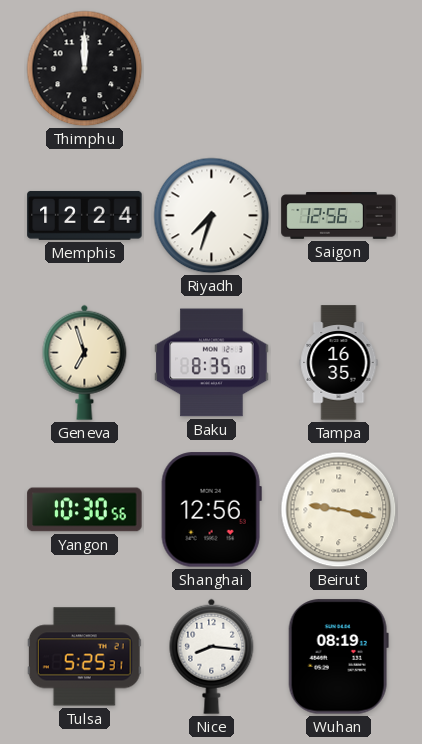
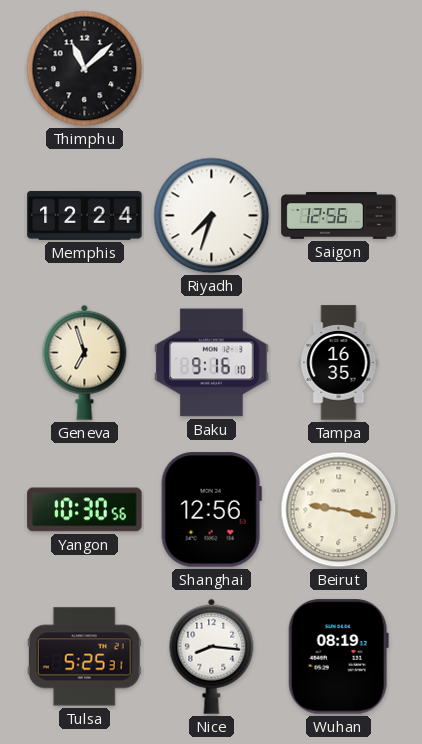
Thimphu: 12:00 -> 11:08
Baku: 8:35 -> 9:16
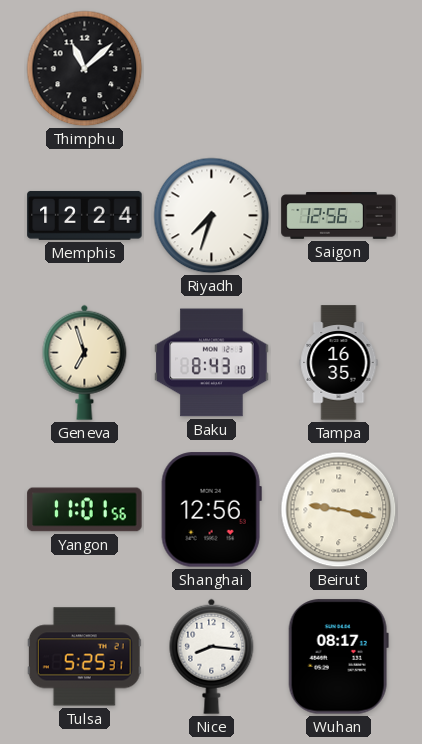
Baku: 9:16 -> 8:43
Yangon: 10:30 -> 11:01
Wuhan: 08:19 -> 08:17
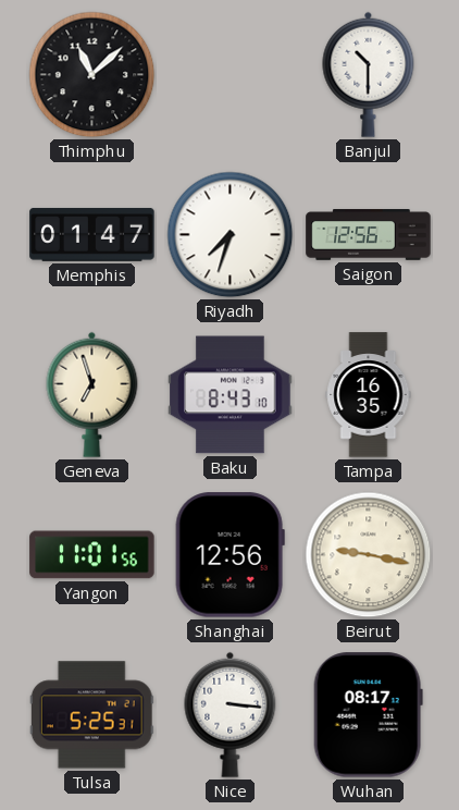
Banjul: none -> 10:30
Memphis: 12:24 -> 01:47
Nice: 8:16 -> 3:16
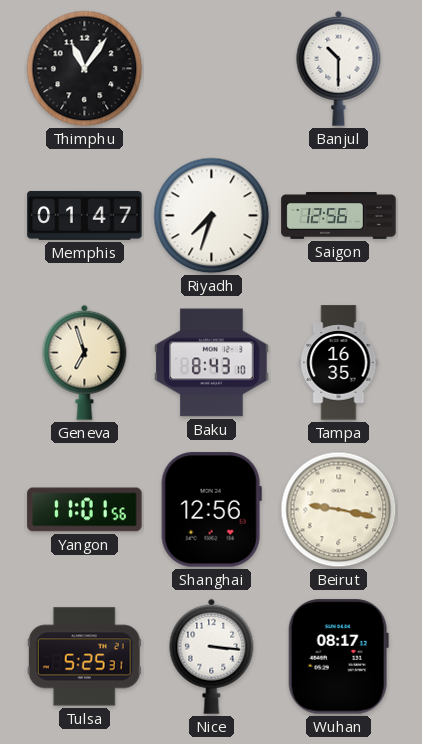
Thimphu: 11:08 -> 11:06
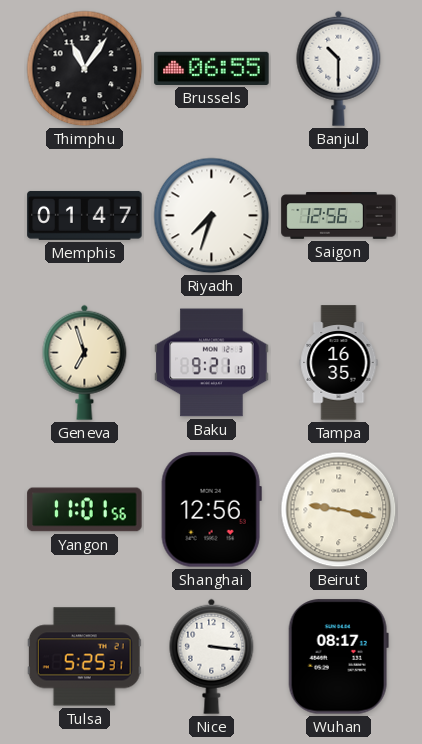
Brussels: none -> 06:55
Baku: 8:43 -> 9:21
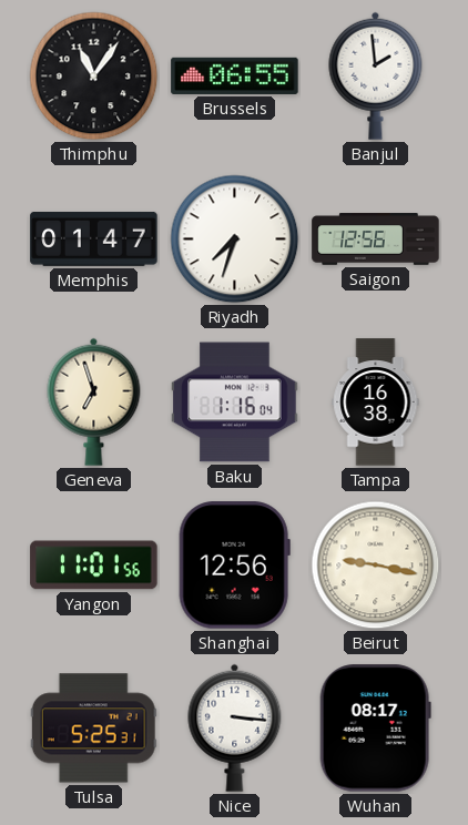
Banjul: 10:30 -> 1:59
Baku: 9:21 -> 1:16
Tampa: 16:35 -> 16:38
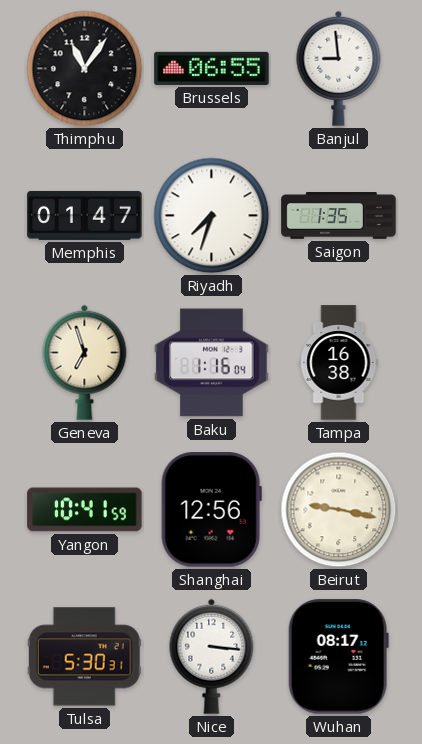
Banjul: 1:59 -> 8:59
Saigon: 12:56 -> 1:35
Yangon: 11:01 -> 10:41
Tulsa: 5:25 -> 5:30
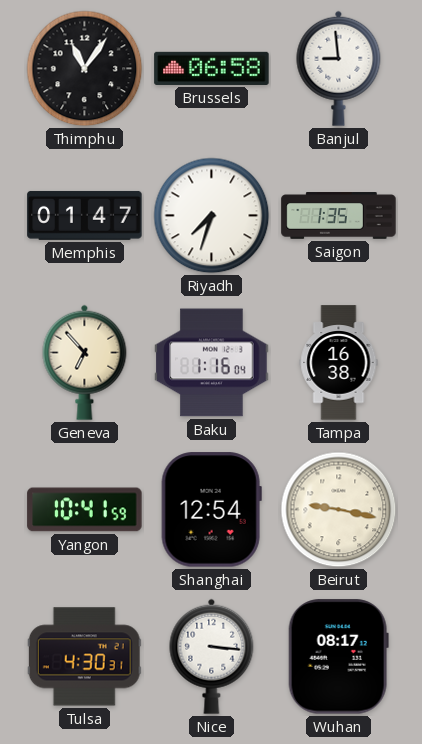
Brussels: 06:55 -> 06:58
Geneva: 6:57 -> 6:53
Shanghai: 12:56 -> 12:54
Tulsa: 5:30 -> 4:30
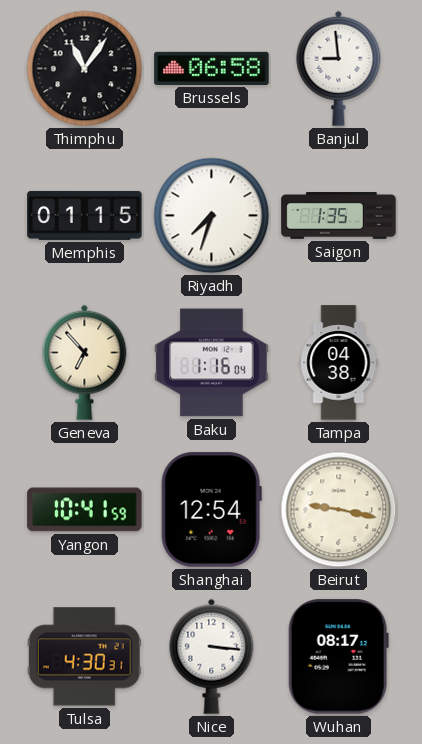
Memphis: 01:47 -> 01:15
Tampa: 16:38 -> 04:38
